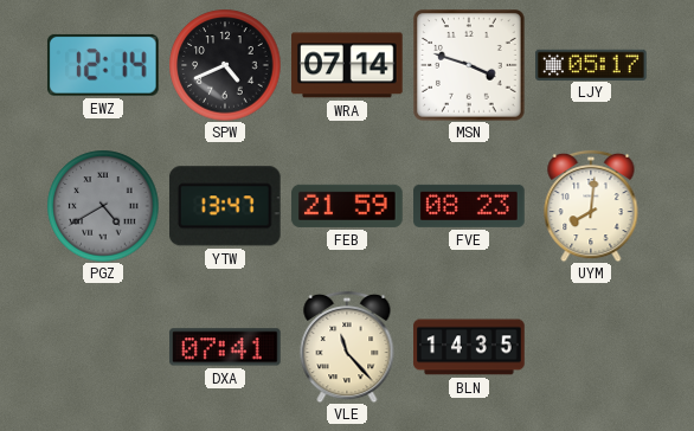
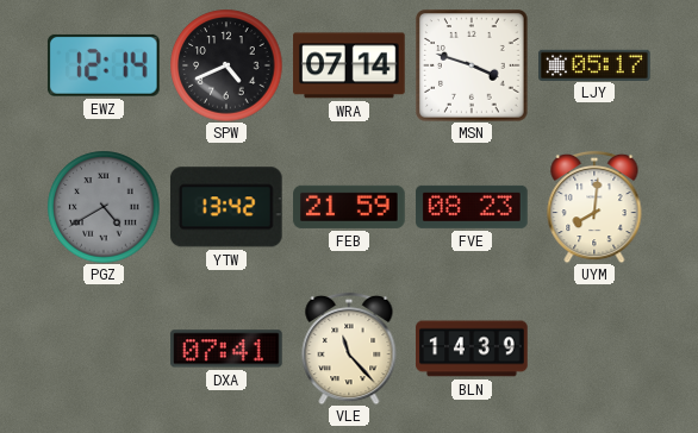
YTW: 13:47 -> 13:42
BLN: 14:35 -> 14:39
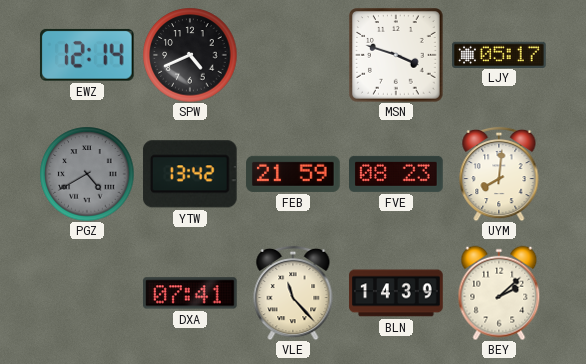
WRA: 07:14 -> none
BEY: none -> 2:08
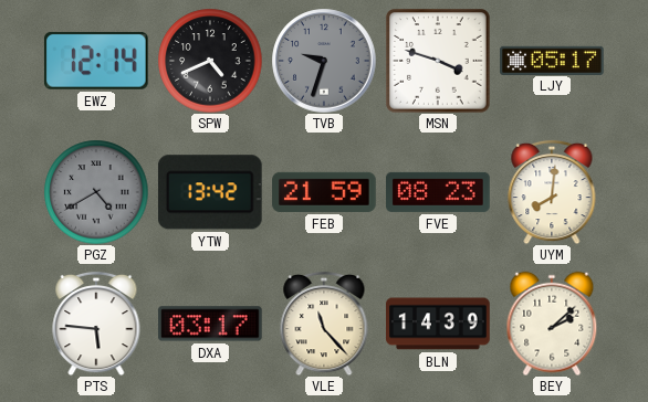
TVB: none -> 9:33
PTS: none -> 5:46
DXA: 07:41 -> 03:17
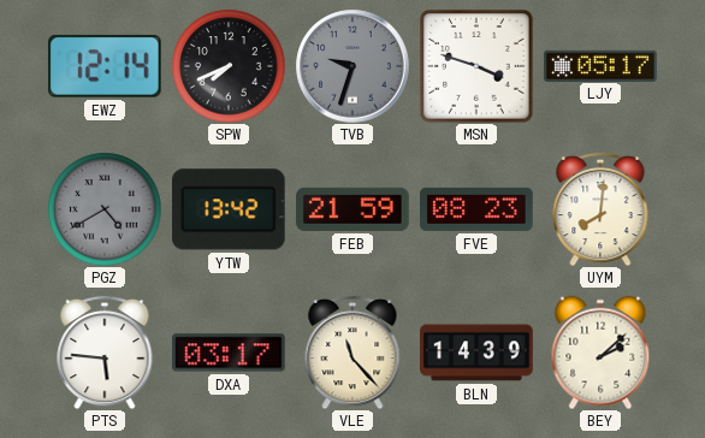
SPW: 4:41 -> 7:41
